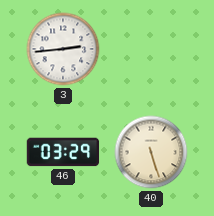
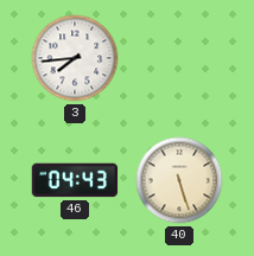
3: 2:44 -> 7:44
46: 03:29 -> 04:43
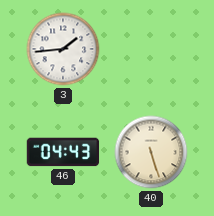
3: 7:44 -> 1:44
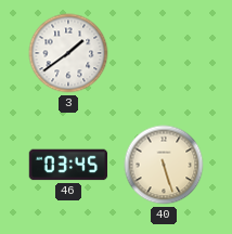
3: 1:44 -> 1:39
46: 04:43 -> 03:45
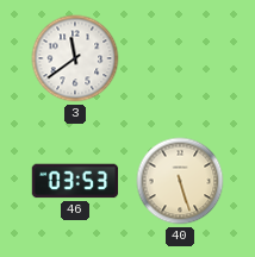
3: 1:39 -> 11:39
46: 03:45 -> 03:53
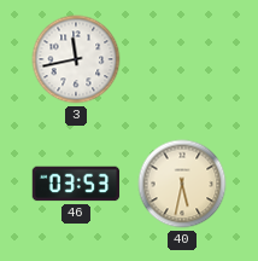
3: 11:39 -> 11:43
40: 5:27 -> 5:32
